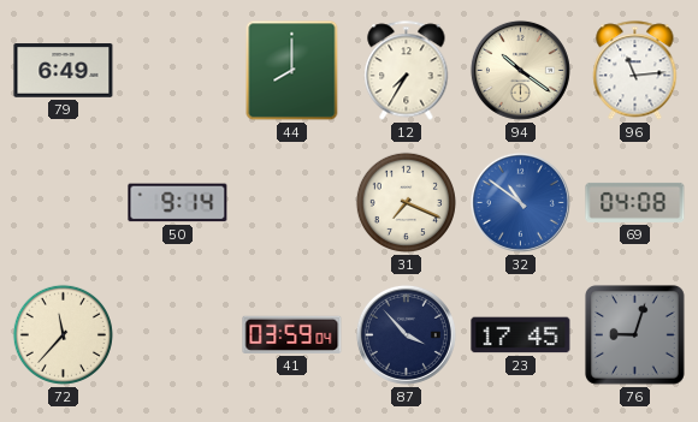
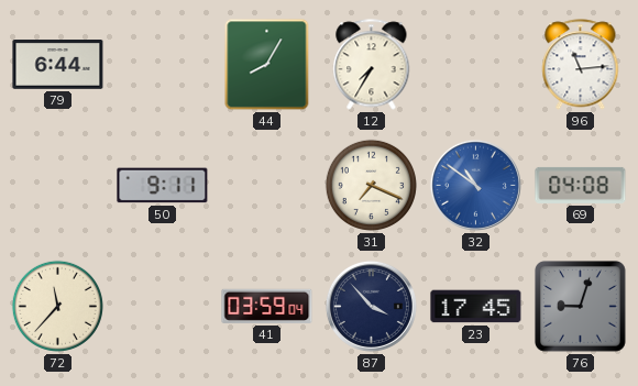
79: 6:49 -> 6:44
44: 8:00 -> 8:05
94: 10:21 -> none
50: 9:14 -> 9:11
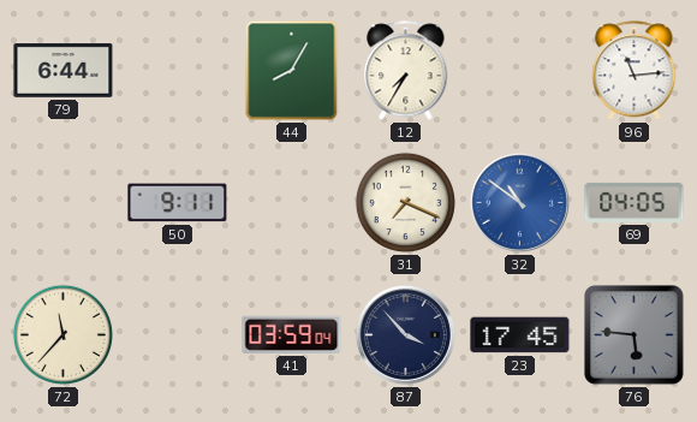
69: 04:08 -> 04:05
76: 9:03 -> 5:46
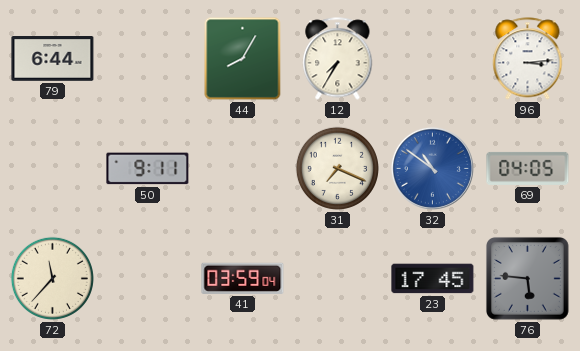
96: 11:14 -> 3:14
87: 3:53 -> none
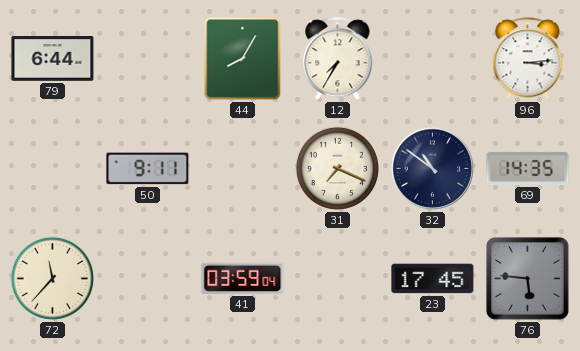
32 dial: blue -> navy
69: 04:05 -> 14:35
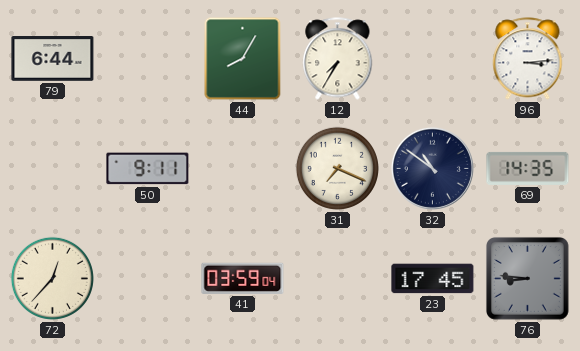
72: 11:37 -> 12:37
76: 5:46 -> 8:46
